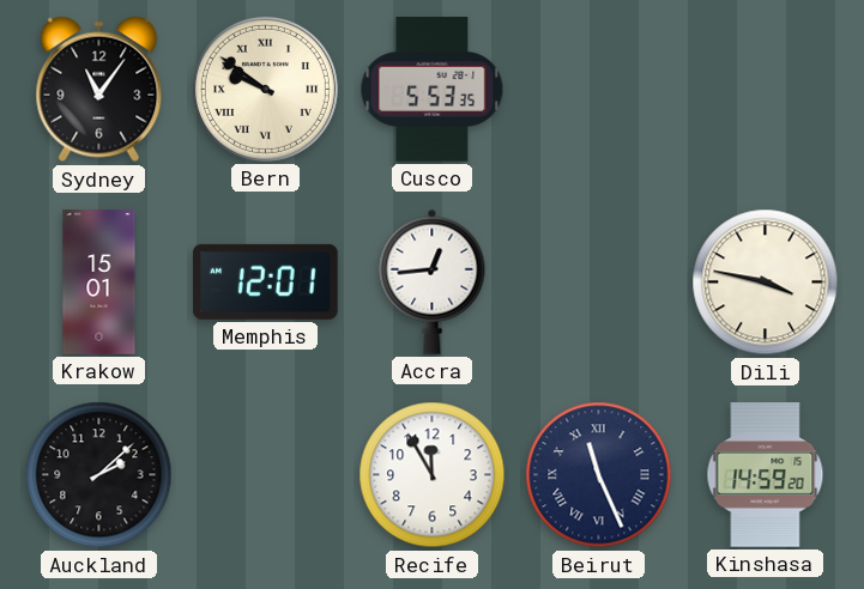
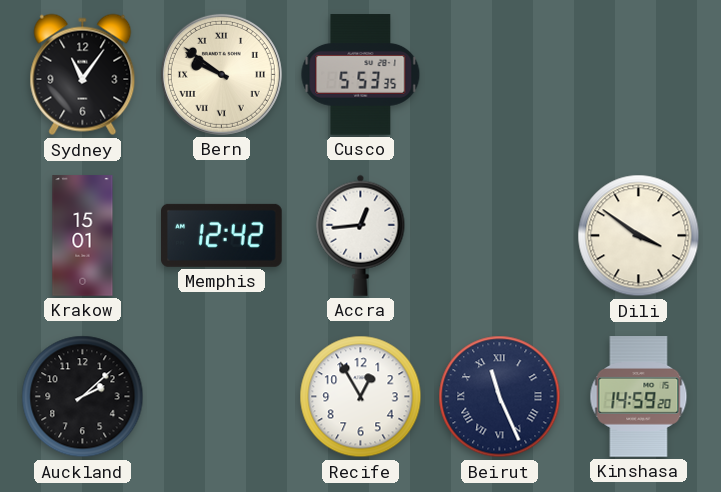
Memphis: 12:01 -> 12:42
Dili: 3:47 -> 3:51
Recife: 11:55 -> 12:55
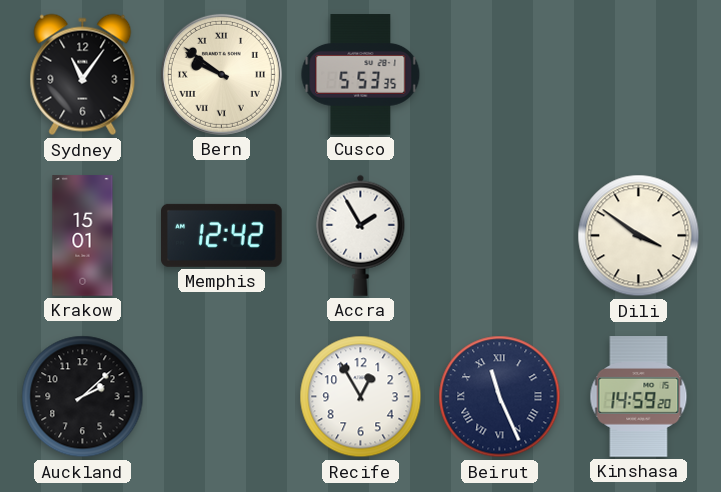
Accra: 12:44 -> 1:55
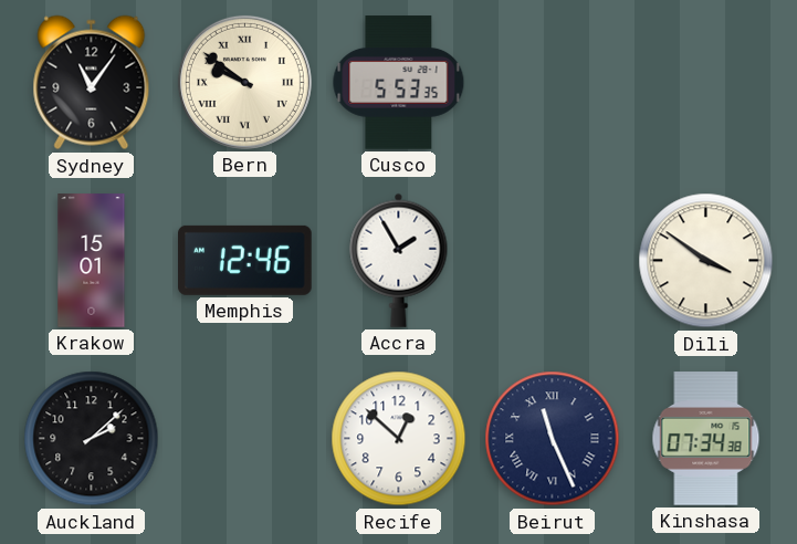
Memphis: 12:42 -> 12:46
Recife: 12:55 -> 12:52
Kinshasa: 14:59 -> 07:34
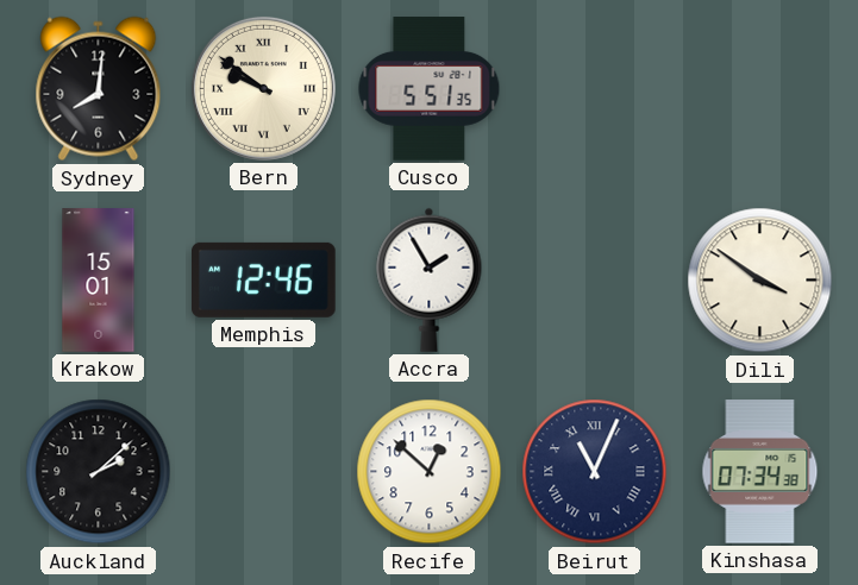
Sydney: 11:06 -> 8:01
Cusco: 5:53 -> 5:51
Beirut: 11:26 -> 11:04
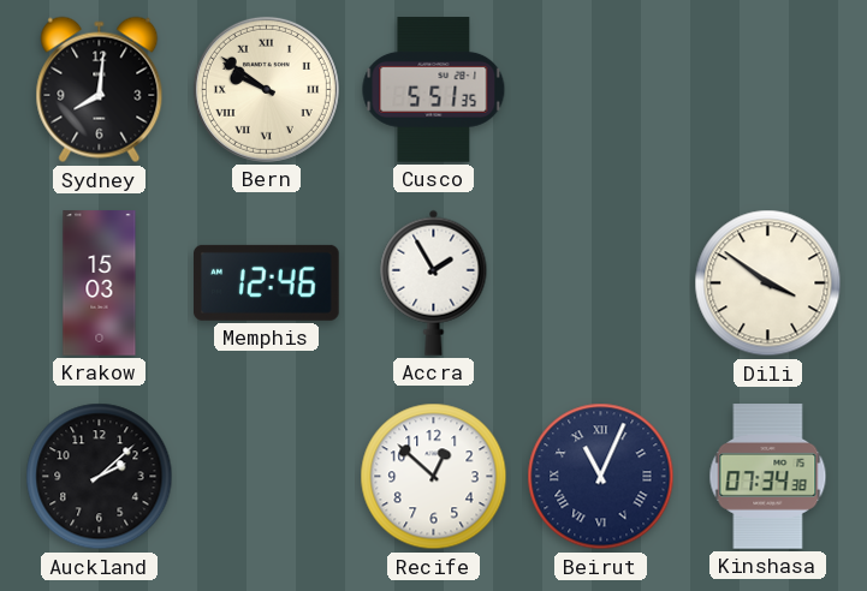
Krakow: 15:01 -> 15:03
